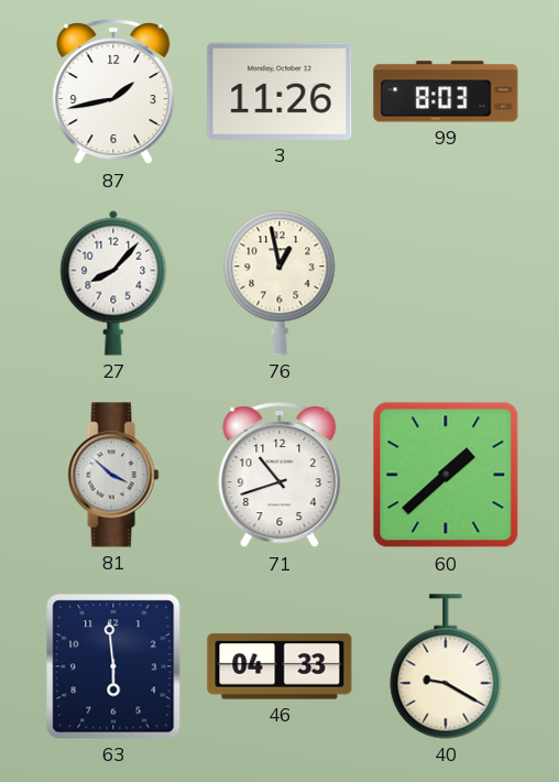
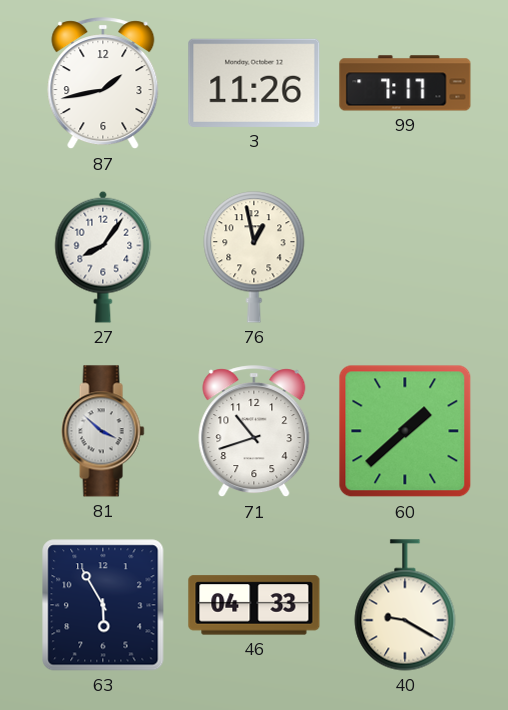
99: 8:03 -> 7:17
27: 8:07 -> 8:06
63: 5:59 -> 5:55
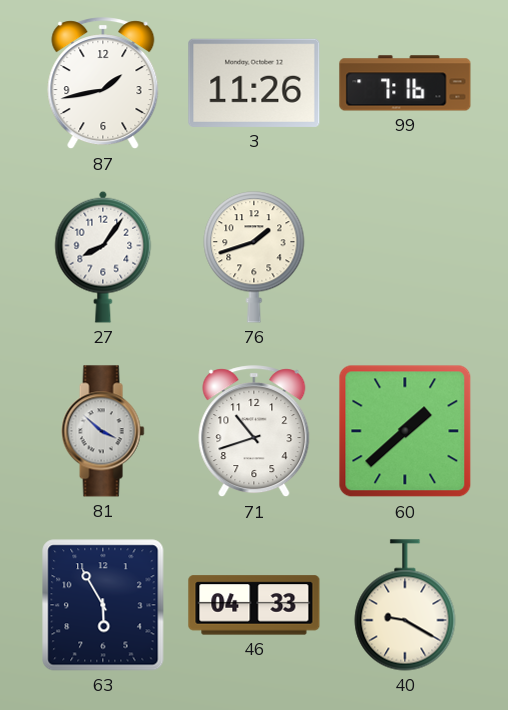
99: 7:17 -> 7:16
76: 12:58 -> 1:42
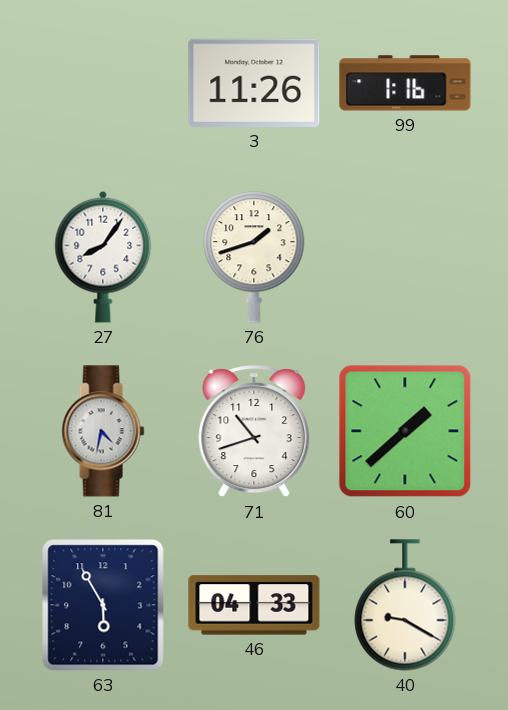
87: 1:43 -> none
99: 7:16 -> 1:16
81: 3:52 -> 4:32
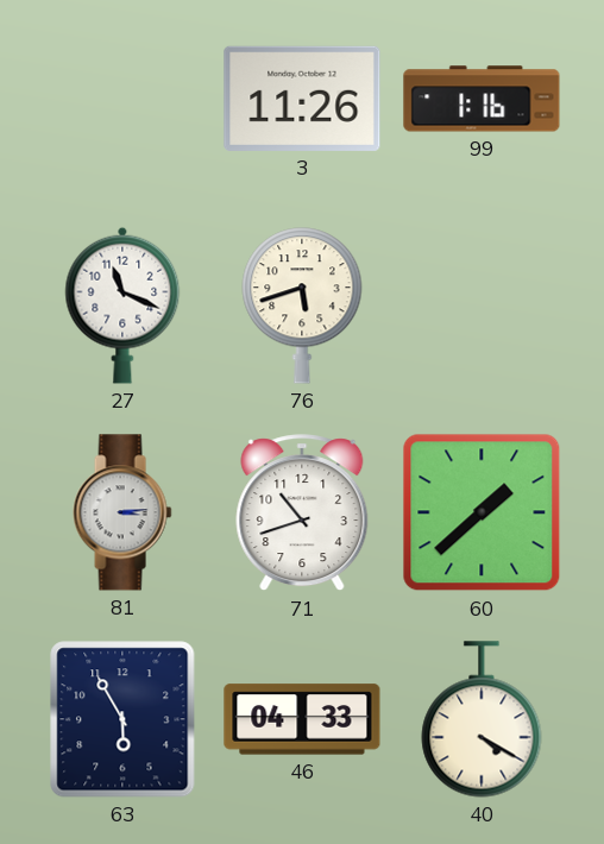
27: 8:06 -> 11:19
76: 1:42 -> 5:42
81: 4:32 -> 3:14
40: 9:20 -> 4:20
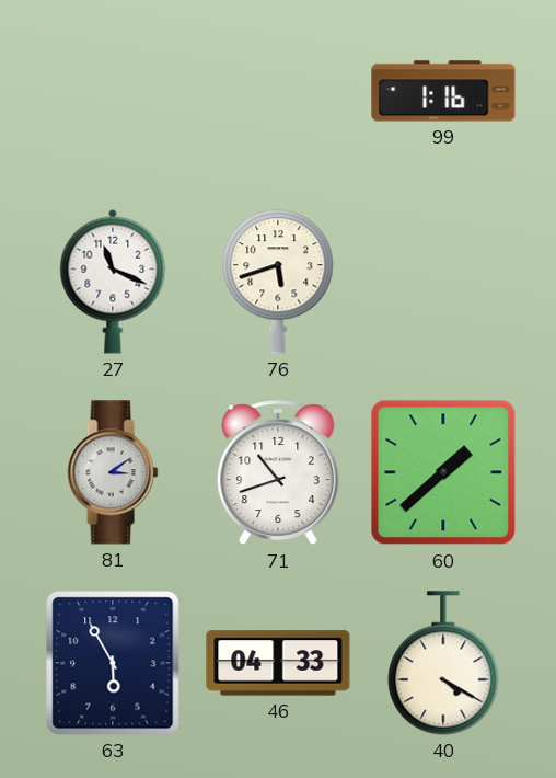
3: 11:26 -> none
81: 3:14 -> 3:09
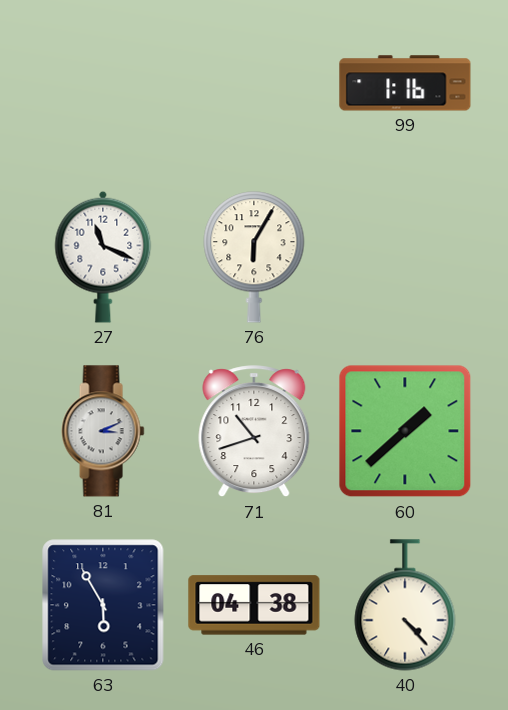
76: 5:42 -> 6:05
81: 3:09 -> 3:11
46: 04:33 -> 04:38
40: 4:20 -> 4:23
